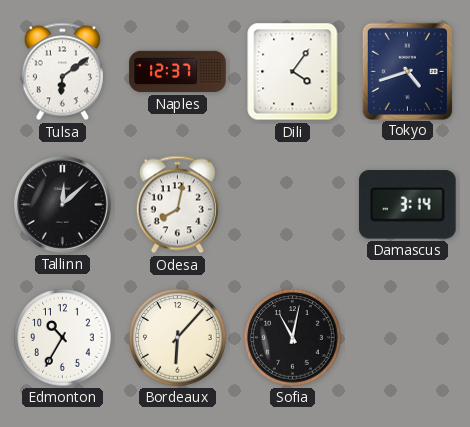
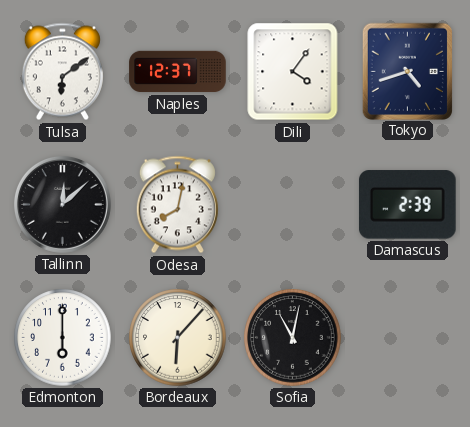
Damascus: 3:14 -> 2:39
Edmonton: 10:35 -> 6:00
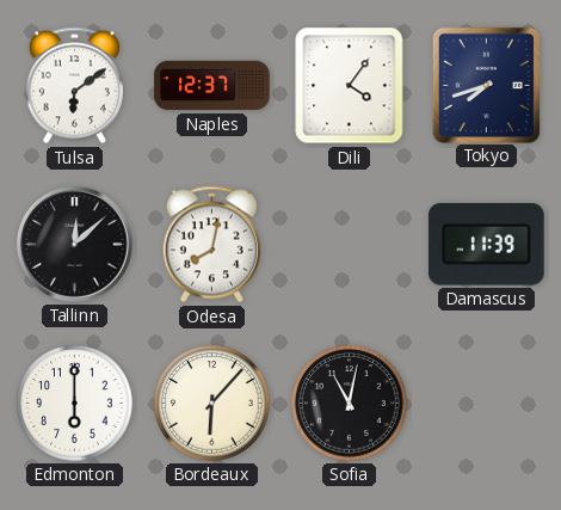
Tokyo: 4:42 -> 7:42
Damascus: 2:39 -> 11:39
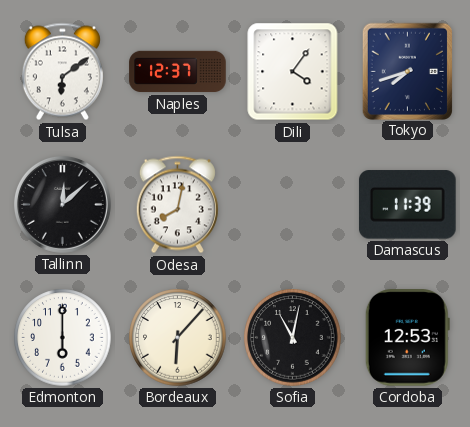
Cordoba: none -> 12:53
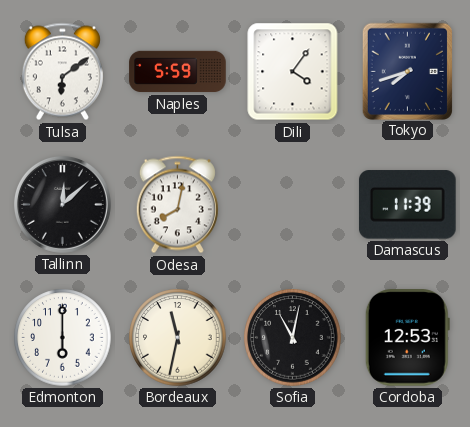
Naples: 12:37 -> 5:59
Bordeaux: 6:07 -> 11:32
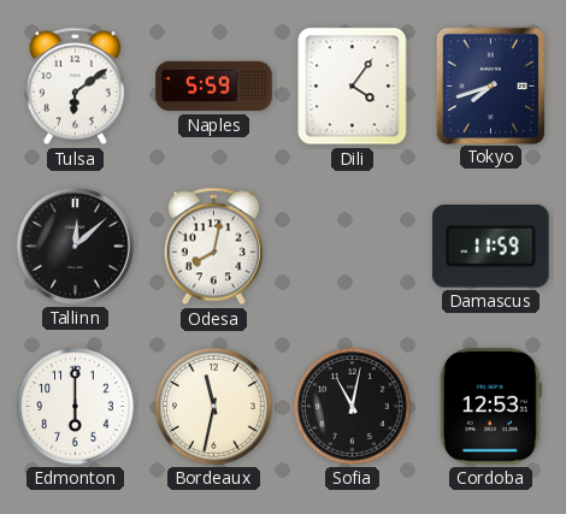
Damascus: 11:39 -> 11:59
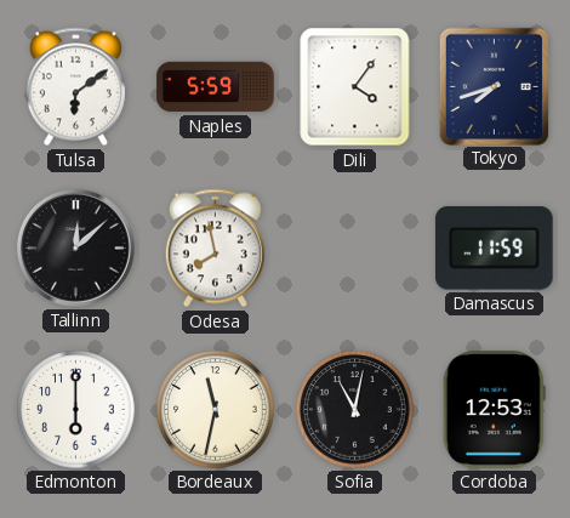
Odesa: 8:02 -> 7:58
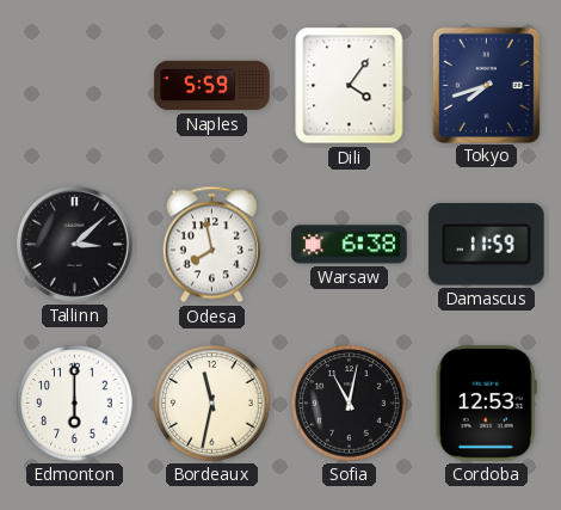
Tulsa: 6:09 -> none
Tallinn: 12:08 -> 3:08
Warsaw: none -> 6:38
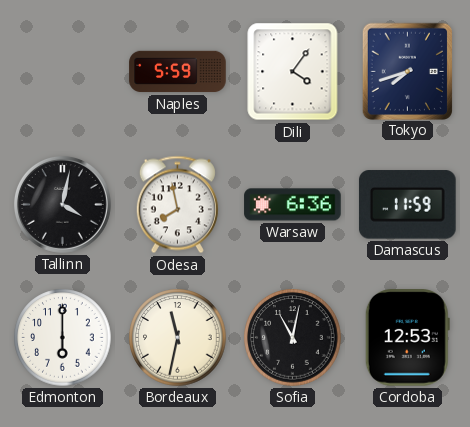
Tallinn: 3:08 -> 4:02
Warsaw: 6:38 -> 6:36
